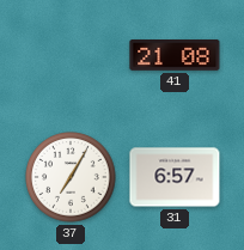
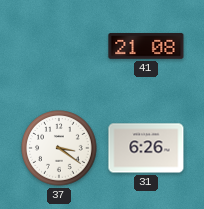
37: 7:05 -> 3:21
31: 6:57 -> 6:26
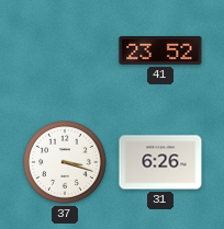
41: 21:08 -> 23:52
37: 3:21 -> 3:18
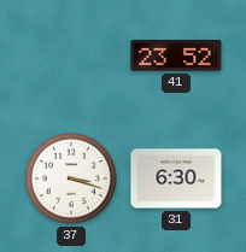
31: 6:26 -> 6:30
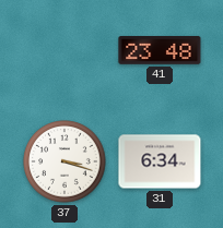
41: 23:52 -> 23:48
31: 6:30 -> 6:34
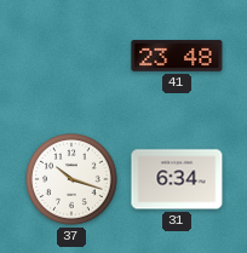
37: 3:18 -> 10:18
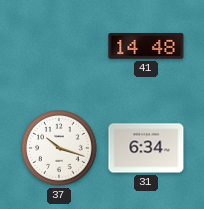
41: 23:48 -> 14:48
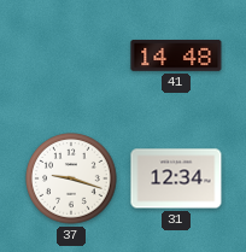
37: 10:18 -> 9:18
31: 6:34 -> 12:34
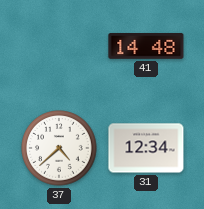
37: 9:18 -> 4:38
